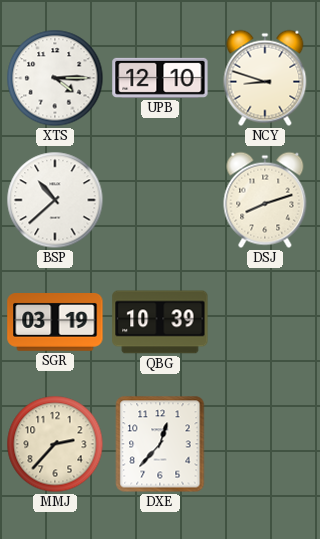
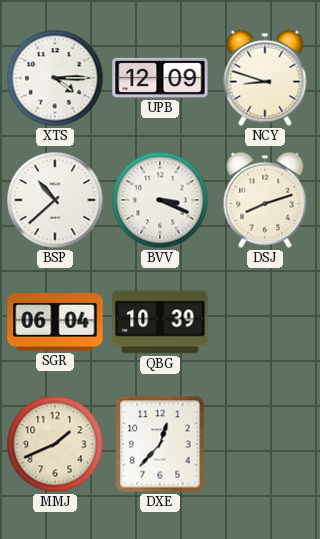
UPB: 12:10 -> 12:09
BVV: none -> 3:19
SGR: 03:19 -> 06:04
MMJ: 2:37 -> 1:41
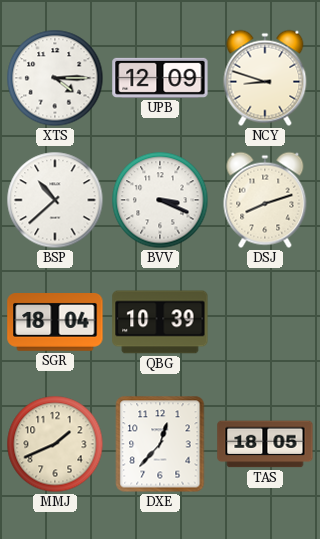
SGR: 06:04 -> 18:04
TAS: none -> 18:05
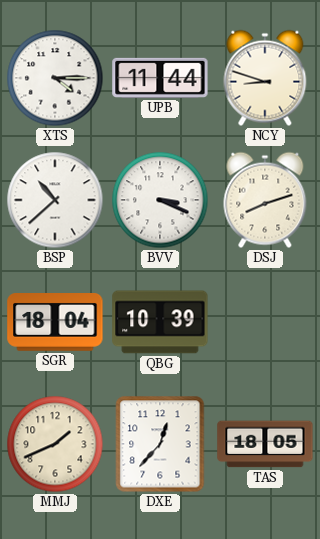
UPB: 12:09 -> 11:44
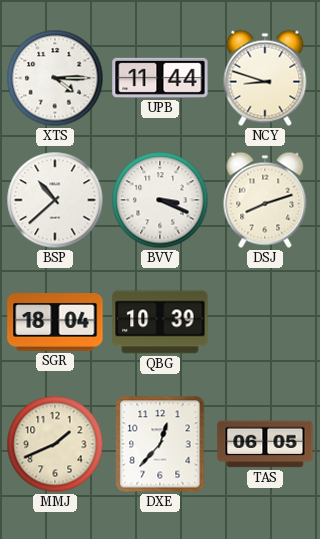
TAS: 18:05 -> 06:05
